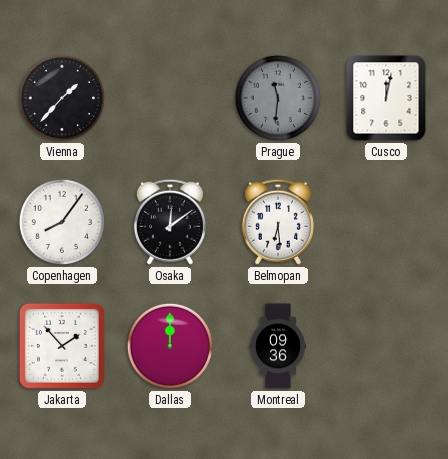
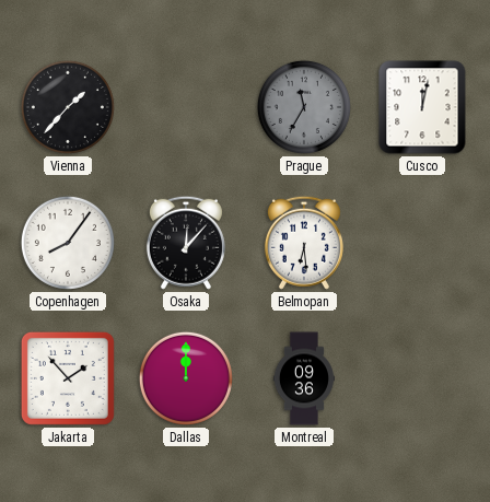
Prague: 11:31 -> 11:35
Osaka: 12:09 -> 12:07
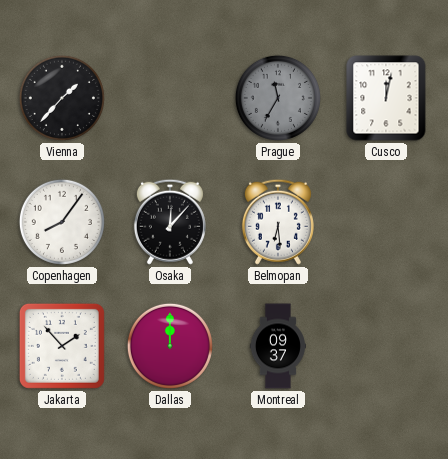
Montreal: 09:36 -> 09:37
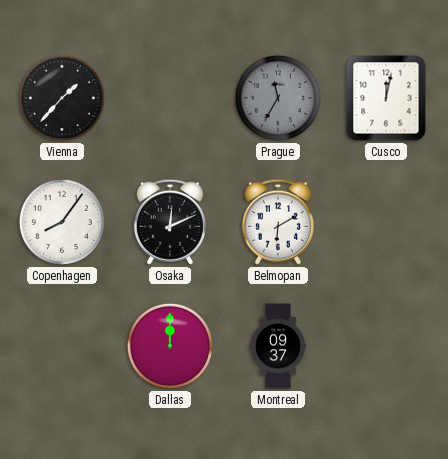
Osaka: 12:07 -> 12:11
Belmopan: 6:29 -> 6:10
Jakarta: 1:53 -> none
